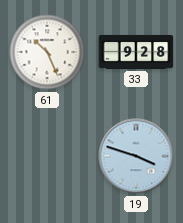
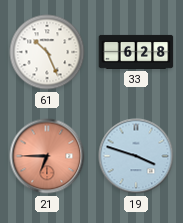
33: 9:28 -> 6:28
21: none -> 6:45
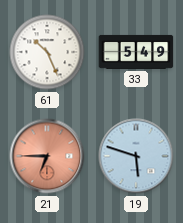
33: 6:28 -> 5:49
19: 3:48 -> 5:48
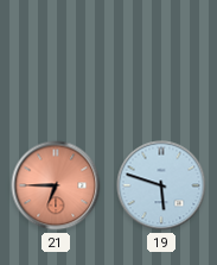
61: 10:26 -> none
33: 5:49 -> none
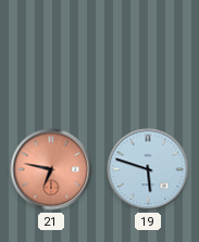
21: 6:45 -> 6:47
